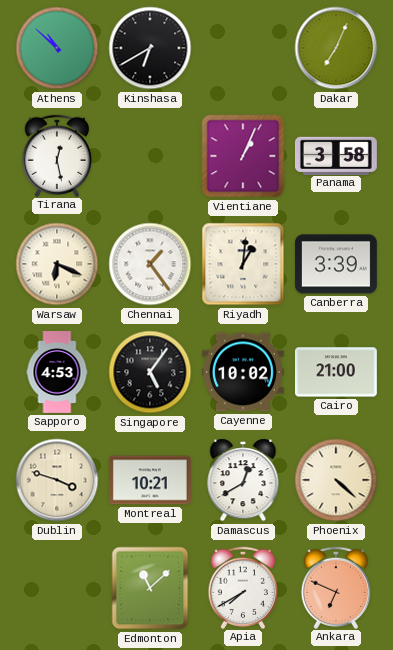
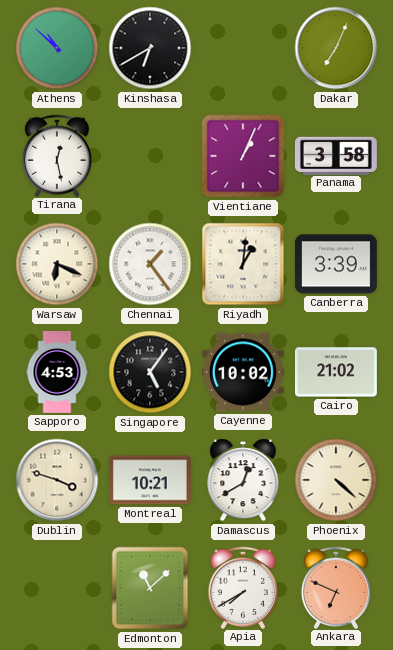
Cairo: 21:00 -> 21:02
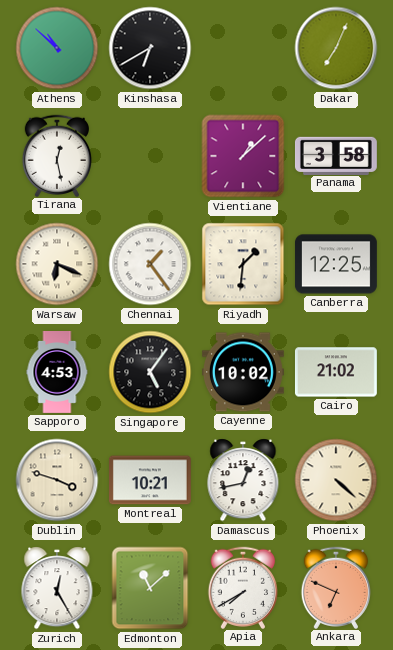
Vientiane: 1:04 -> 1:08
Riyadh: 1:01 -> 1:31
Canberra: 3:39 -> 12:25
Damascus: 12:40 -> 12:43
Zurich: none -> 12:25
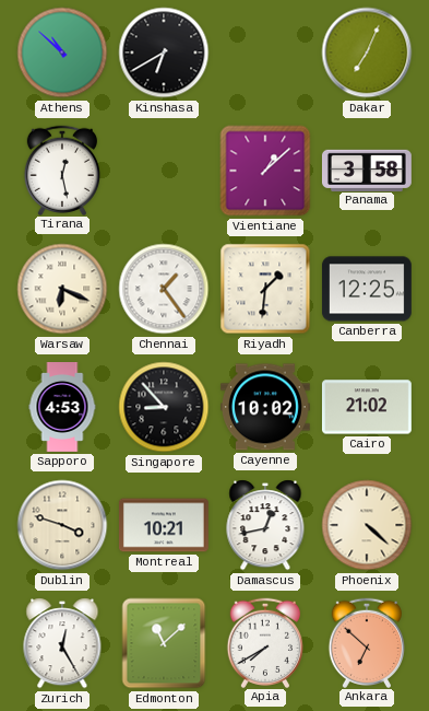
Singapore: 5:06 -> 8:53
Ankara: 6:49 -> 6:52
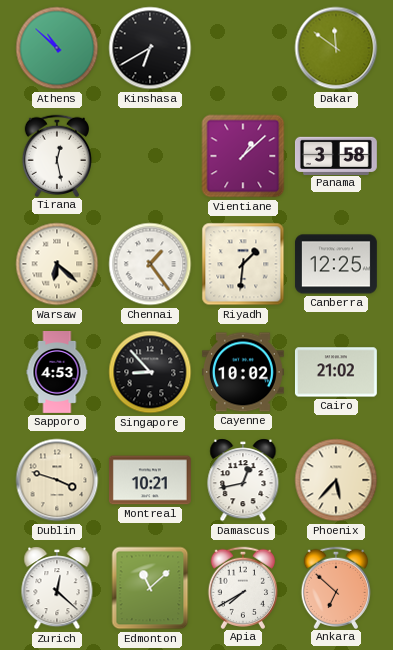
Dakar: 7:04 -> 11:51
Warsaw: 6:19 -> 6:22
Phoenix: 4:22 -> 5:37
Zurich: 12:25 -> 12:22
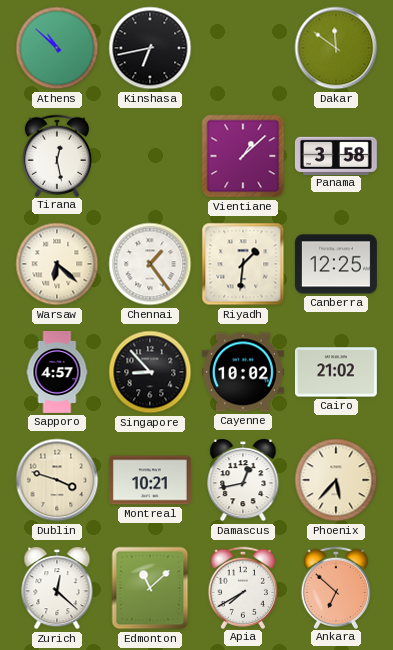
Kinshasa: 6:40 -> 6:43
Sapporo: 4:53 -> 4:57
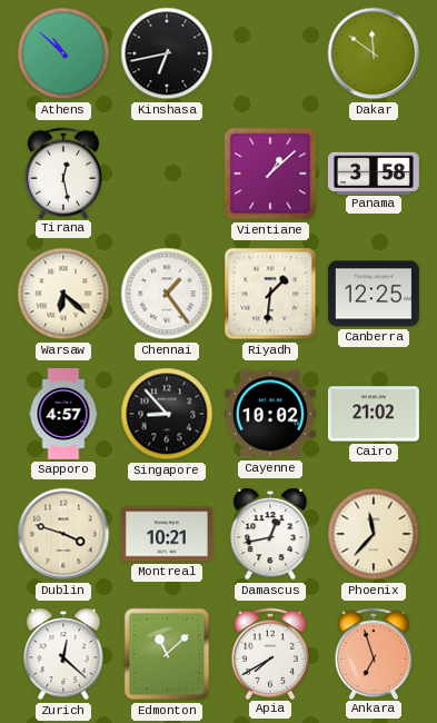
Phoenix: 5:37 -> 11:37
Ankara: 6:52 -> 6:57
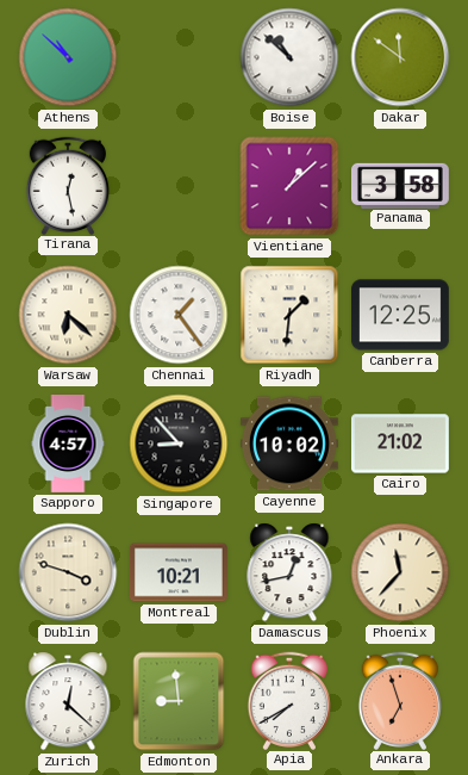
Kinshasa: 6:43 -> none
Boise: none -> 10:52
Edmonton: 11:08 -> 8:59
